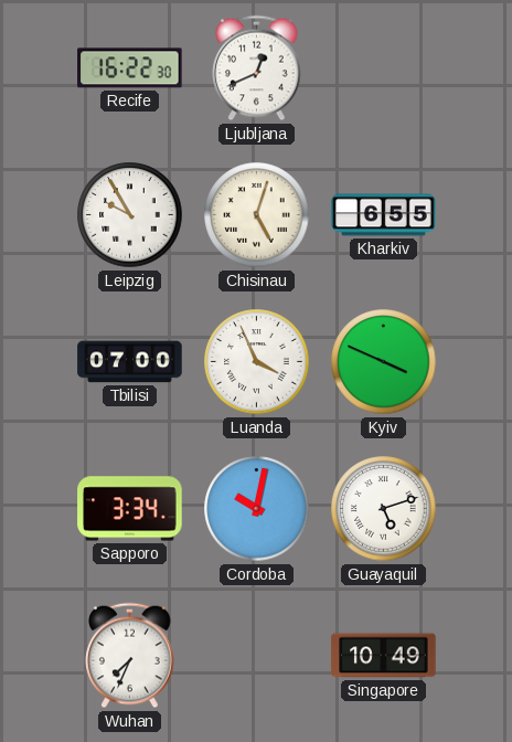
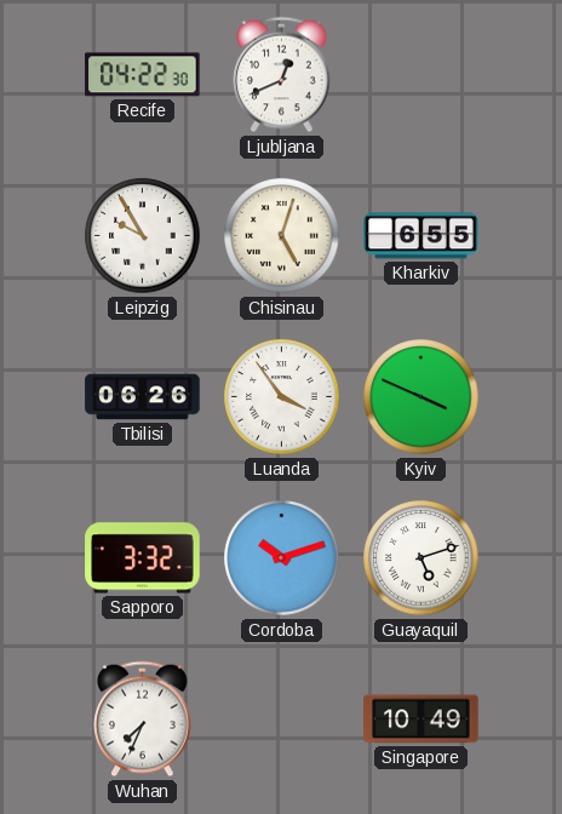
Recife: 16:22 -> 04:22
Tbilisi: 07:00 -> 06:26
Luanda: 3:56 -> 3:54
Sapporo: 3:34 -> 3:32
Cordoba: 10:02 -> 10:12
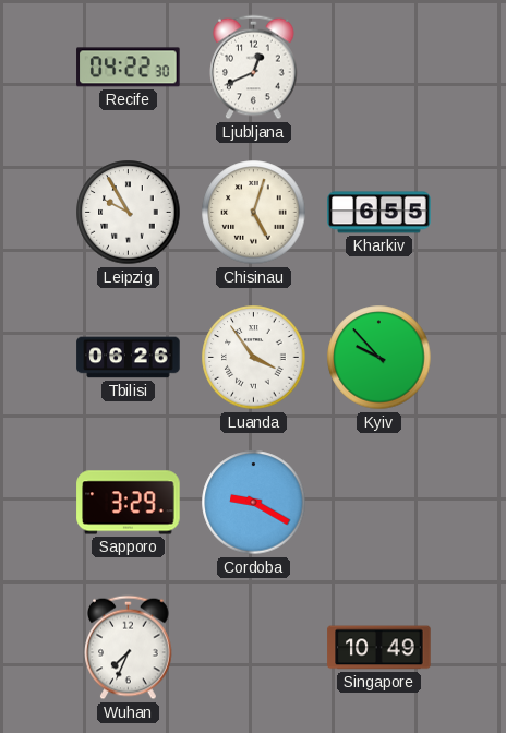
Kyiv: 3:49 -> 9:53
Sapporo: 3:32 -> 3:29
Cordoba: 10:12 -> 9:20
Guayaquil: 5:12 -> none
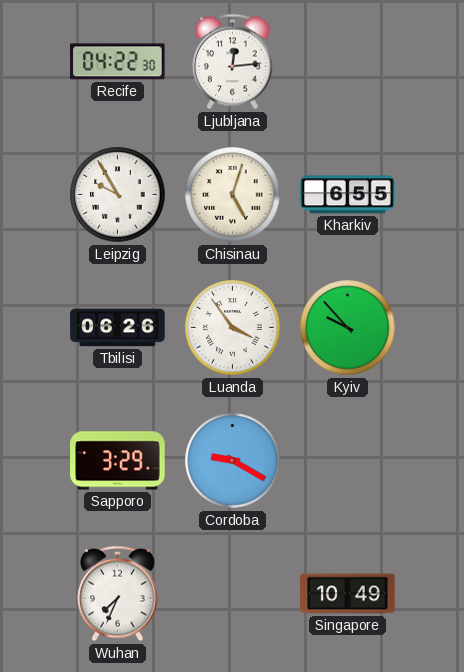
Ljubljana: 12:41 -> 12:14
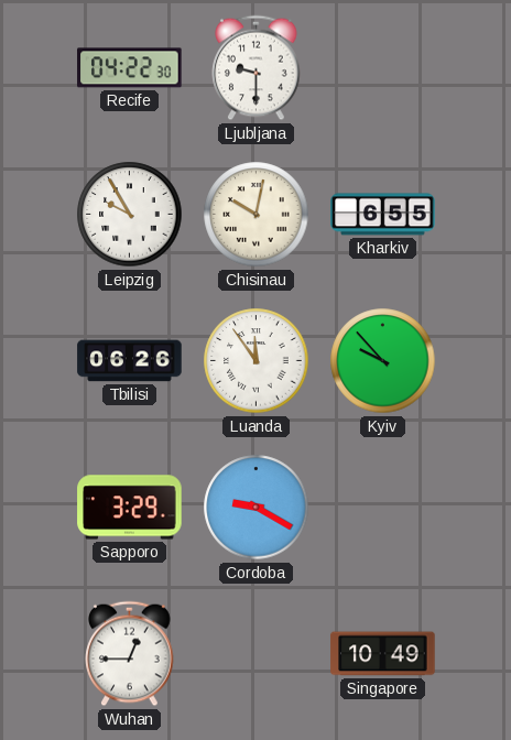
Ljubljana: 12:14 -> 9:30
Chisinau: 5:03 -> 10:02
Luanda: 3:54 -> 11:54
Wuhan: 7:34 -> 12:45
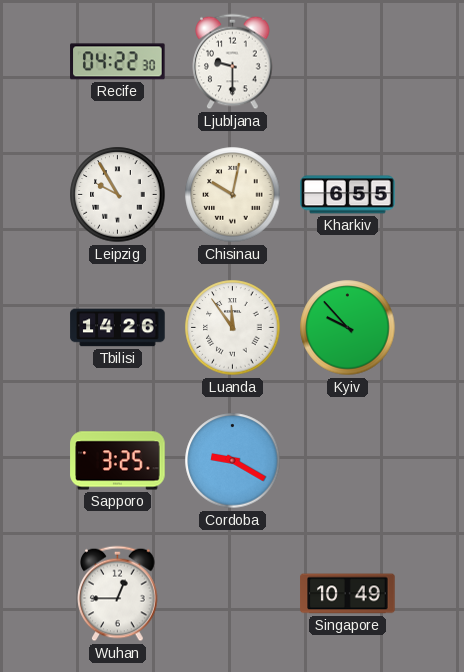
Tbilisi: 06:26 -> 14:26
Sapporo: 3:29 -> 3:25
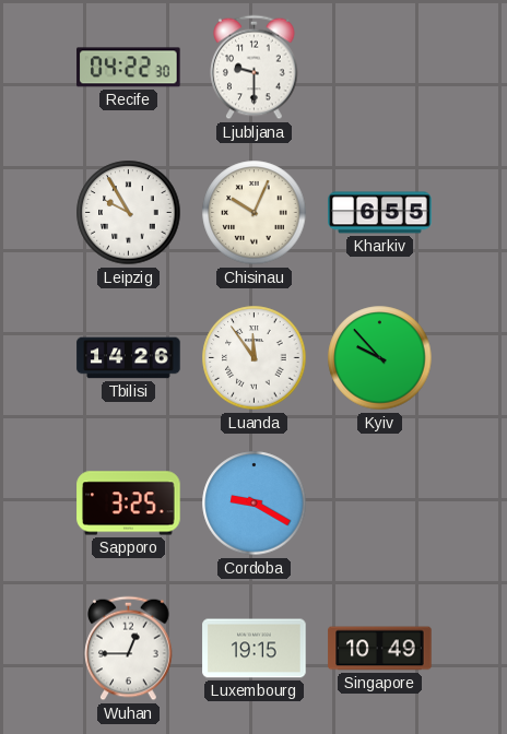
Chisinau: 10:02 -> 10:04
Luxembourg: none -> 19:15
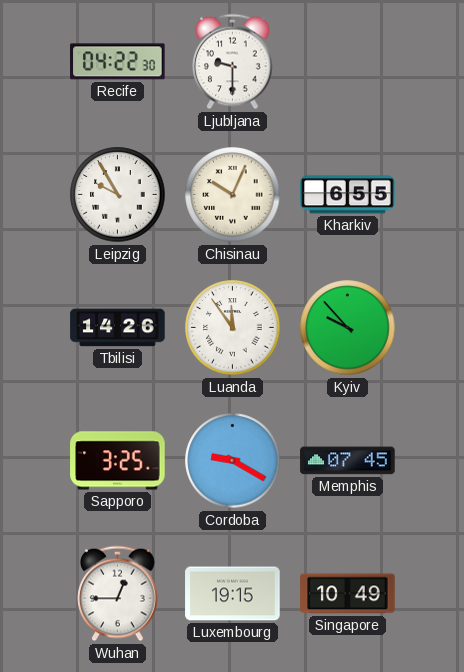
Memphis: none -> 07:45
